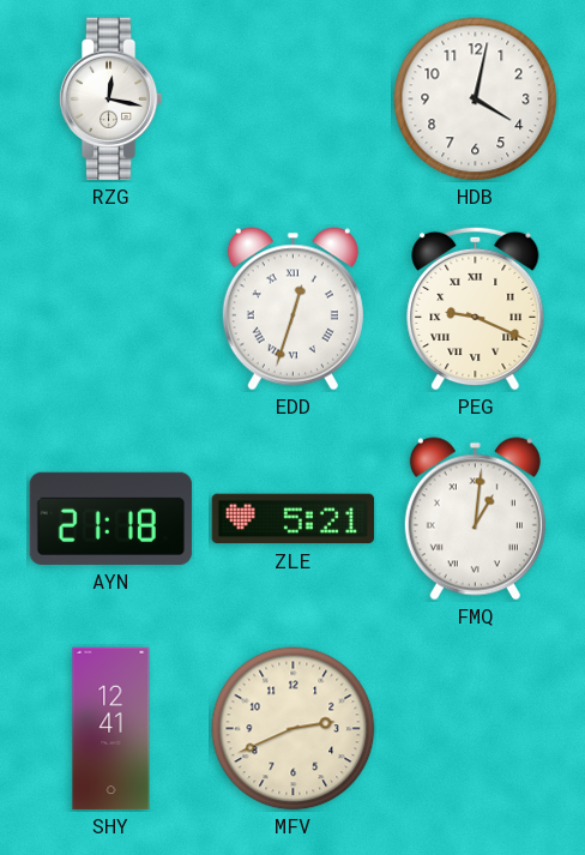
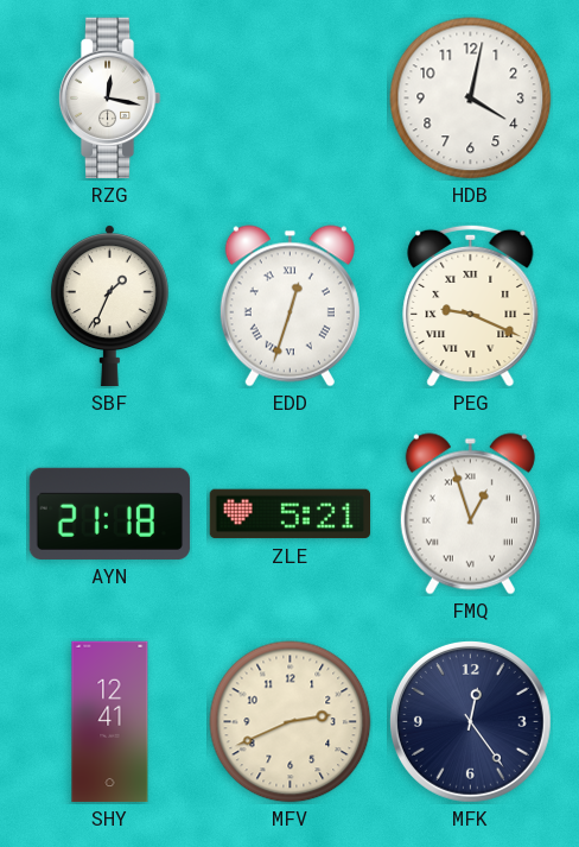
SBF: none -> 1:34
FMQ: 1:01 -> 12:57
MFK: none -> 12:24
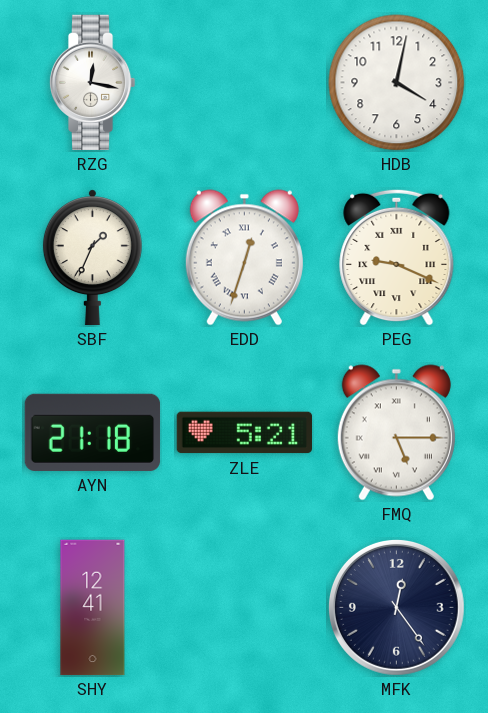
FMQ: 12:57 -> 5:15
MFV: 2:41 -> none
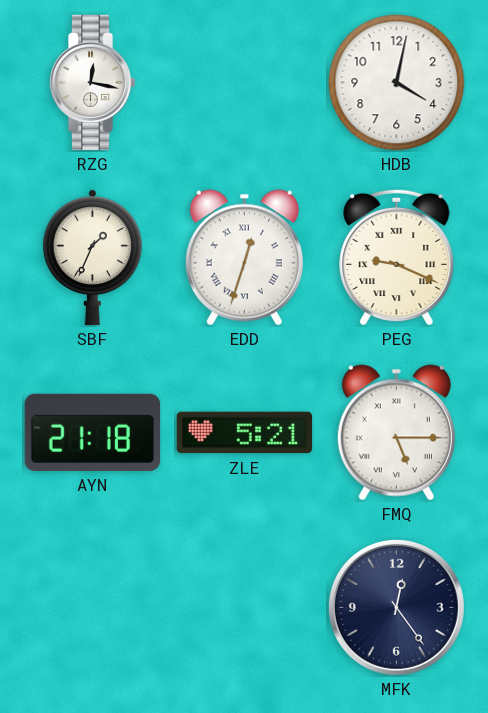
SHY: 12:41 -> none
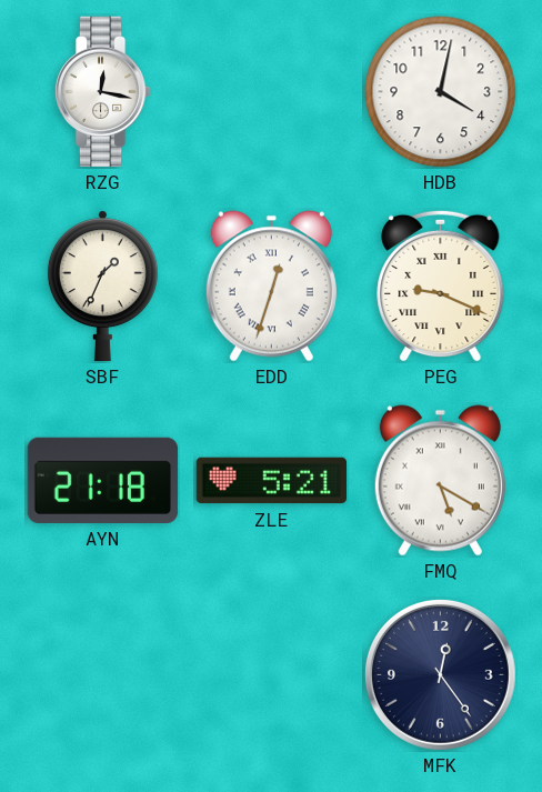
FMQ: 5:15 -> 5:20
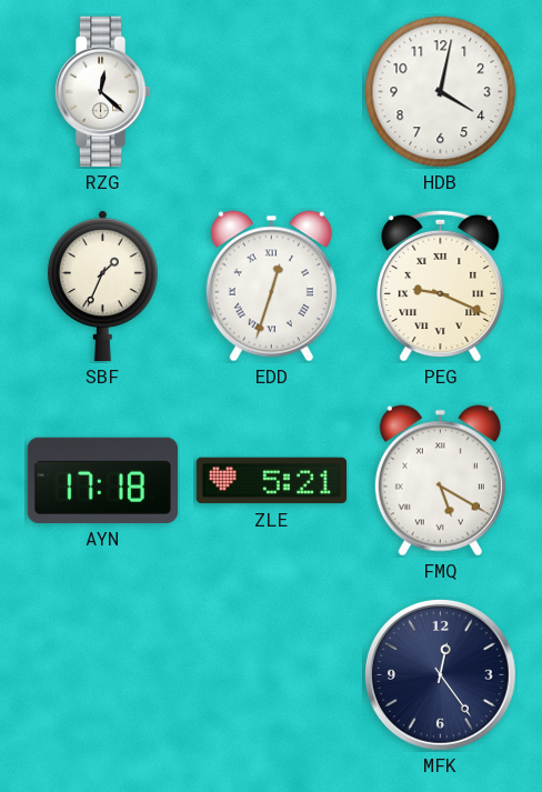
RZG: 12:17 -> 12:22
AYN: 21:18 -> 17:18
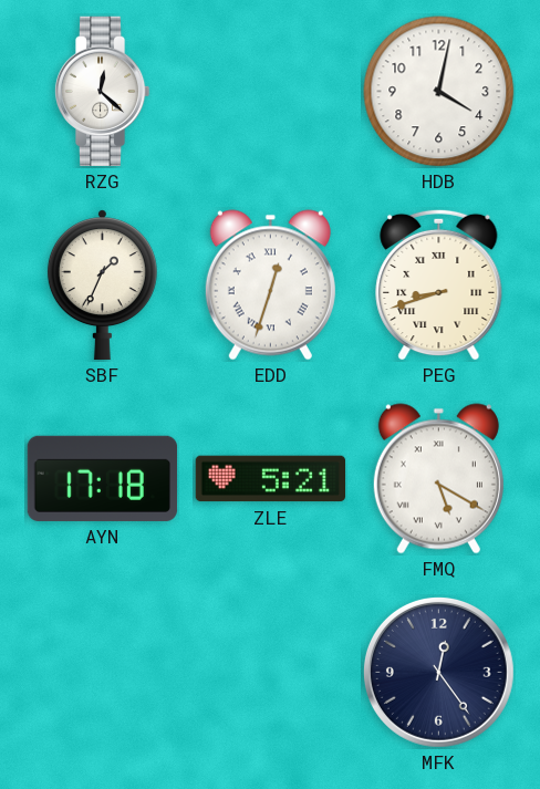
PEG: 9:19 -> 8:42
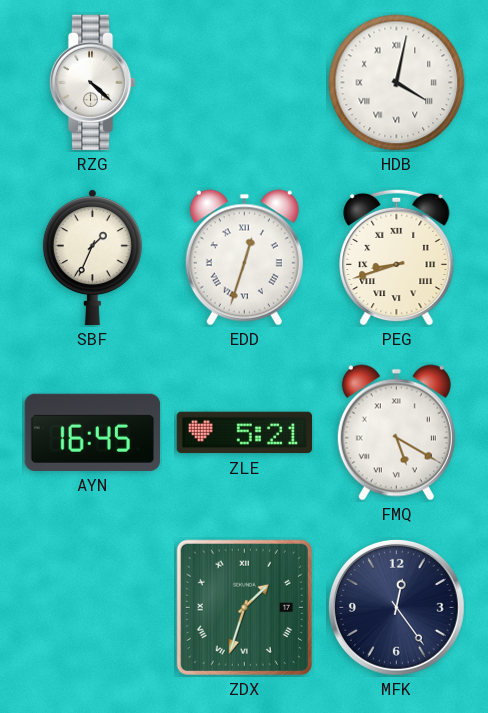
RZG: 12:22 -> 4:22
HDB numerals: Arabic -> Roman
AYN: 17:18 -> 16:45
ZDX: none -> 1:33
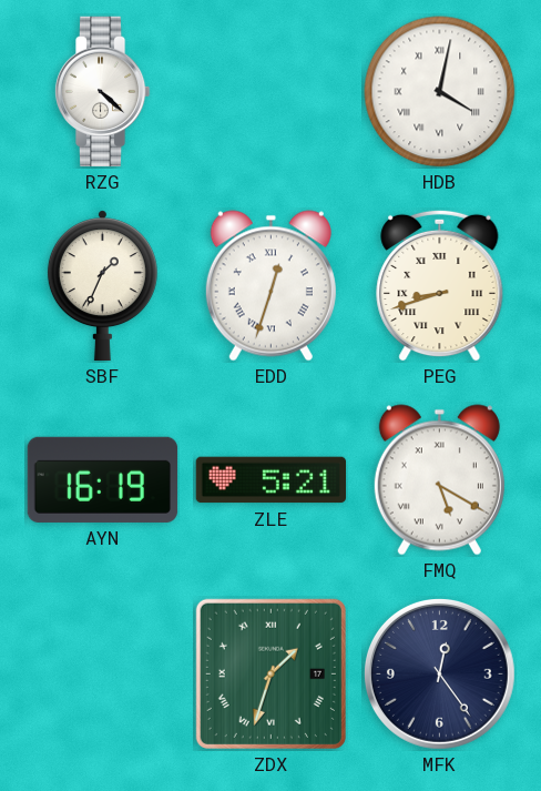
AYN: 16:45 -> 16:19
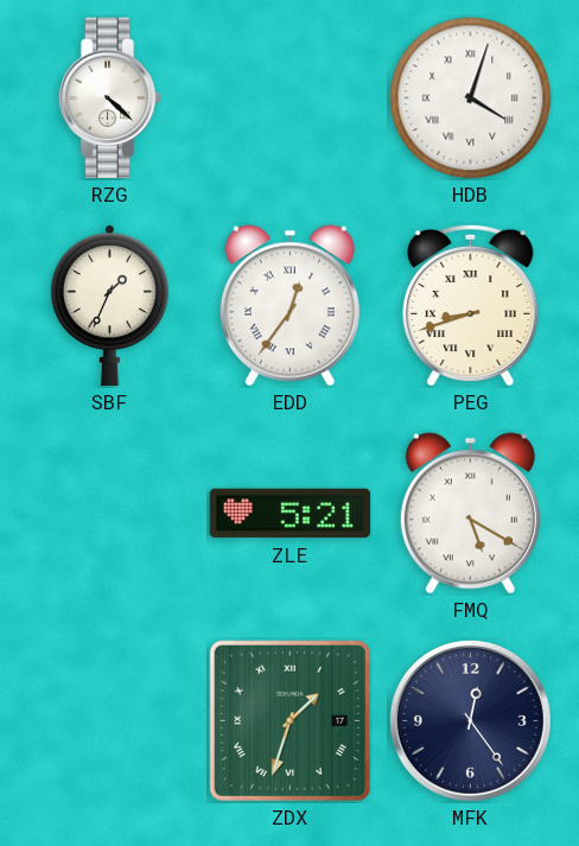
HDB: 4:02 -> 4:03
EDD: 12:33 -> 12:36
AYN: 16:19 -> none
